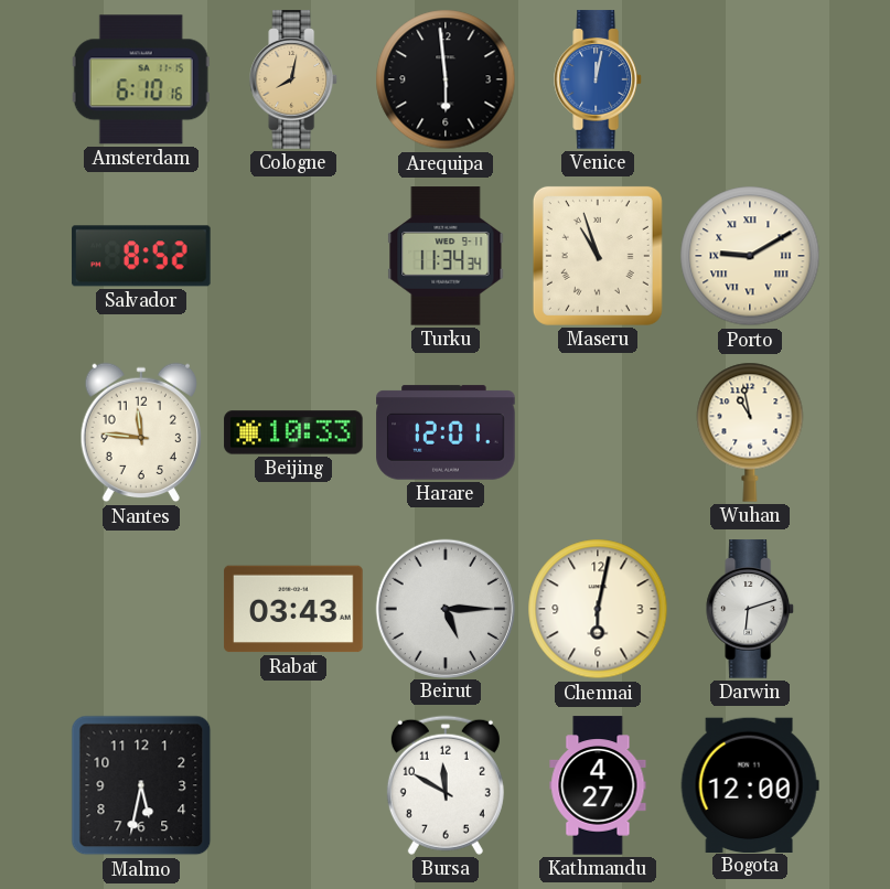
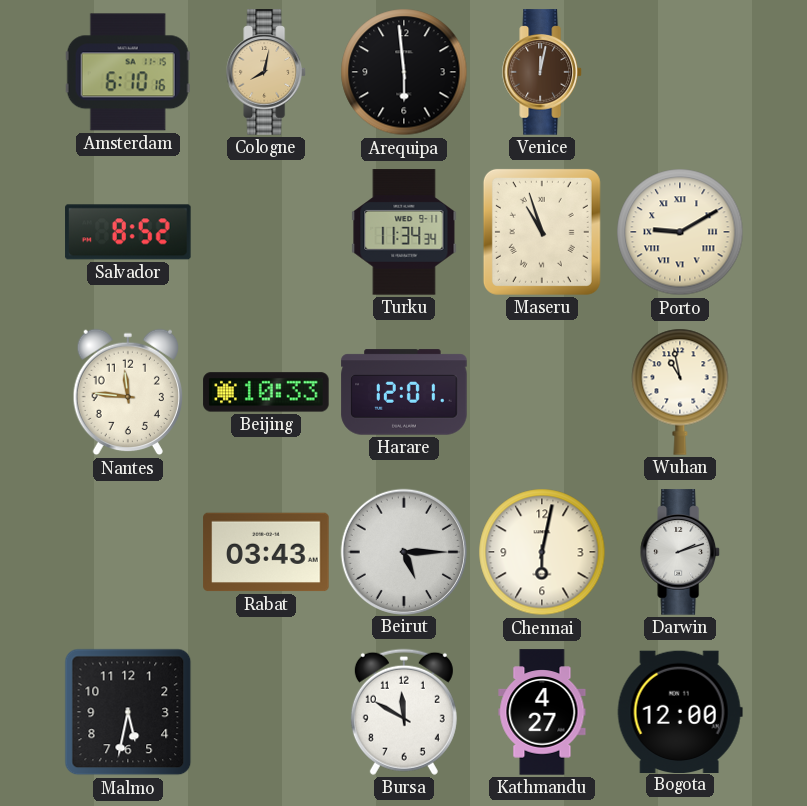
Venice dial: blue -> brown
Darwin: 6:12 -> 2:12
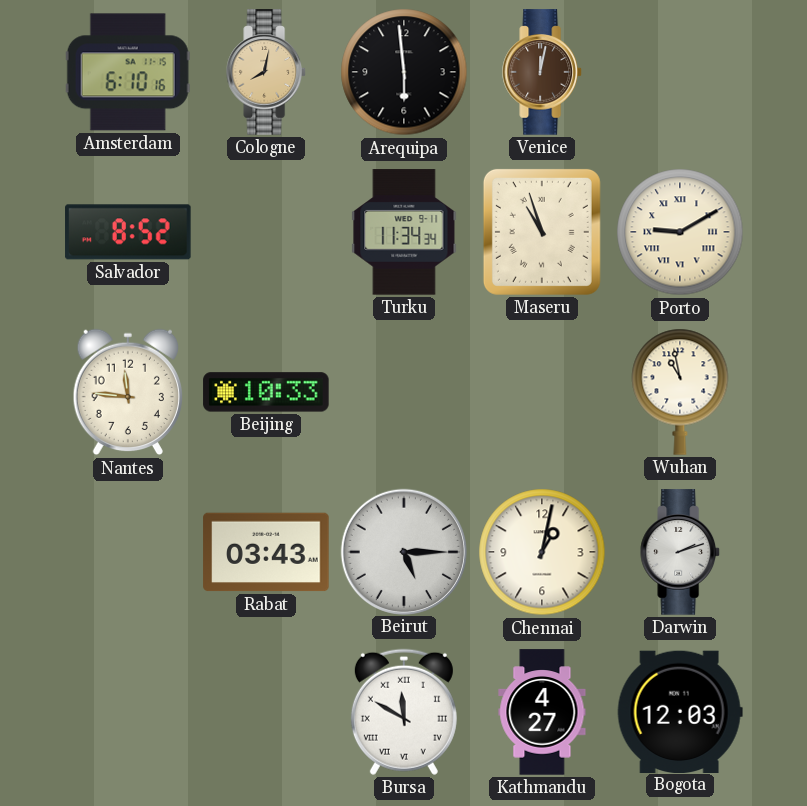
Harare: 12:01 -> none
Chennai: 6:02 -> 1:02
Malmo: 5:32 -> none
Bursa numerals: Arabic -> Roman
Bogota: 12:00 -> 12:03
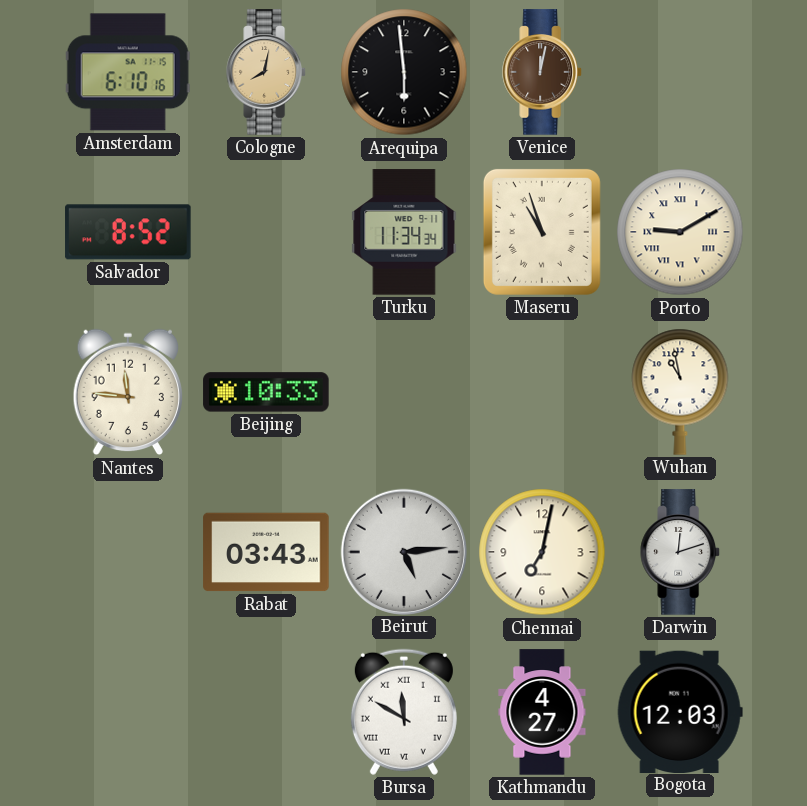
Beirut: 5:15 -> 5:14
Chennai: 1:02 -> 7:02
Darwin: 2:12 -> 12:12
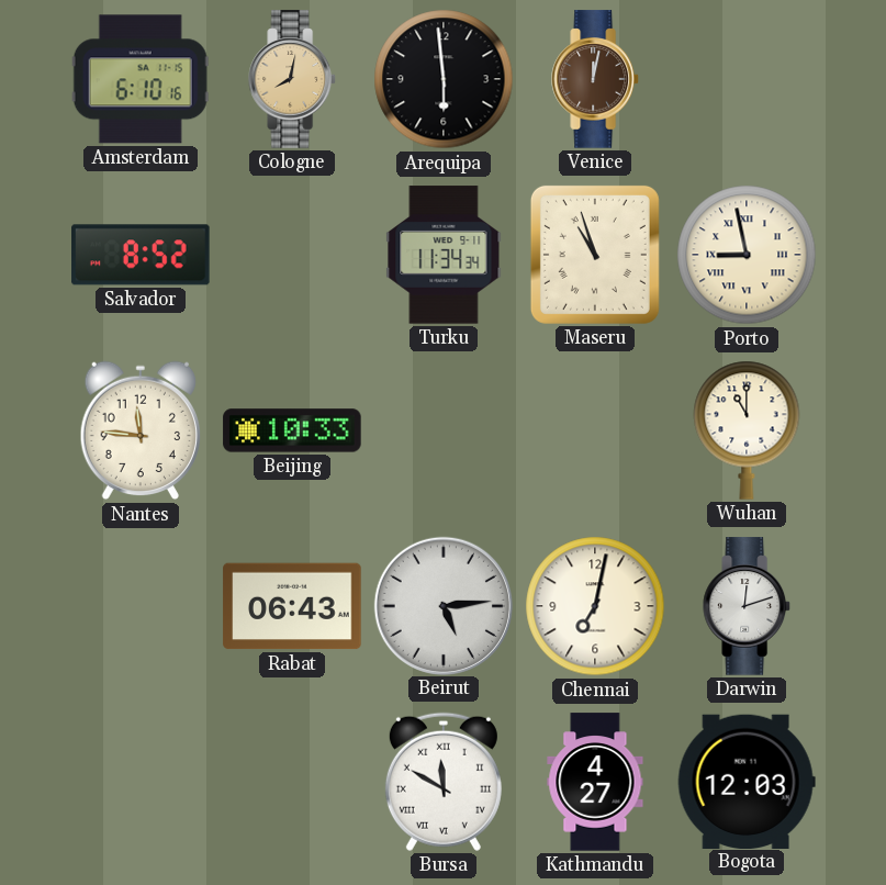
Porto: 9:10 -> 8:58
Wuhan: 10:58 -> 11:00
Rabat: 03:43 -> 06:43
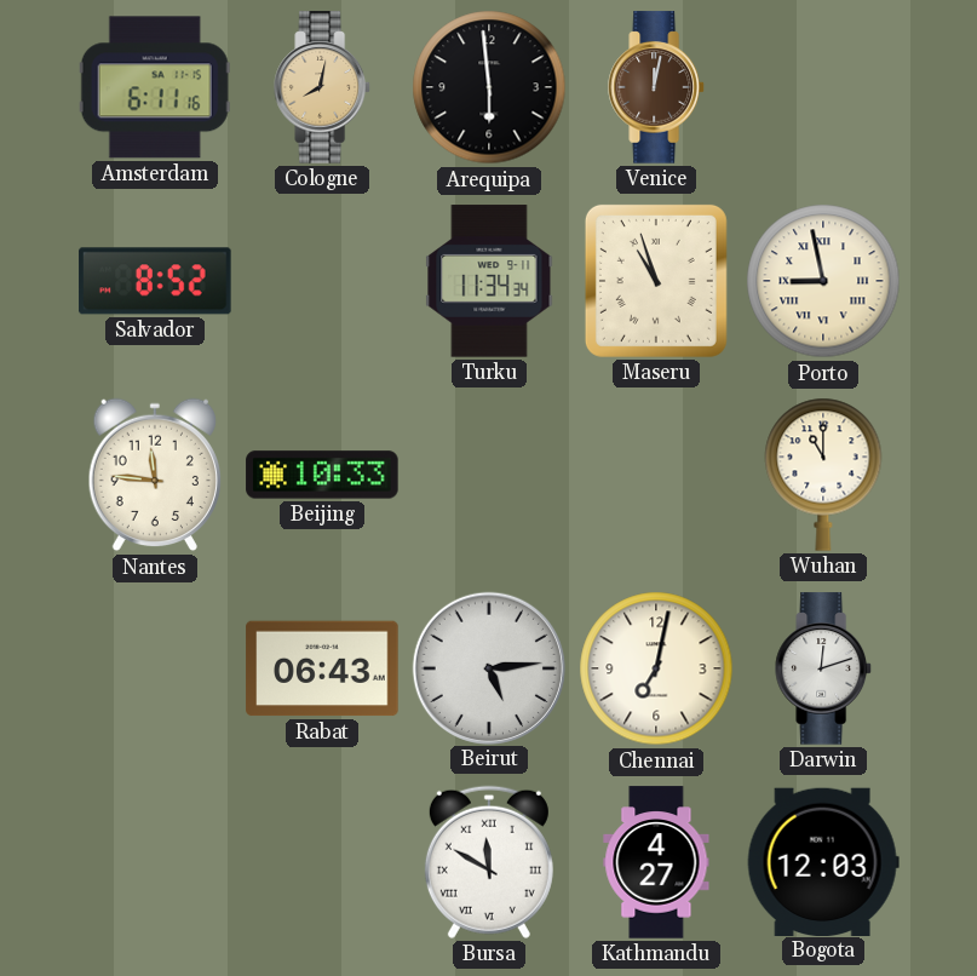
Amsterdam: 6:10 -> 6:11
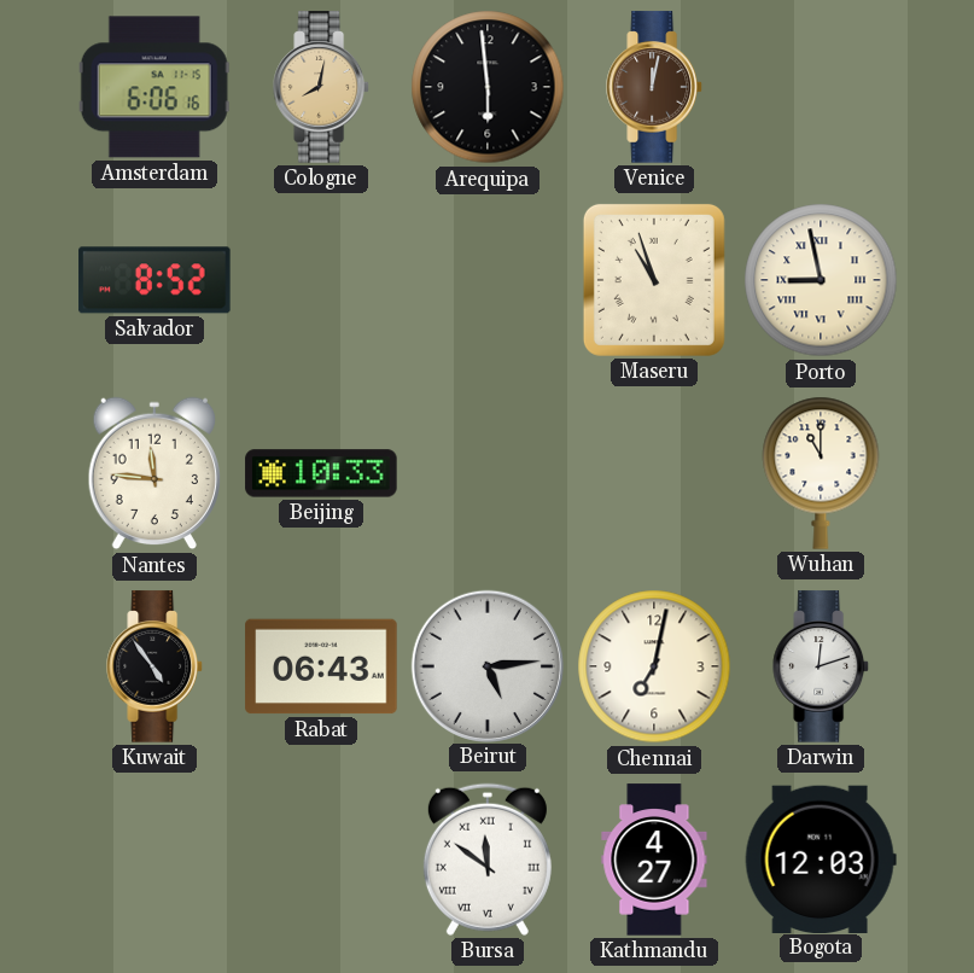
Amsterdam: 6:11 -> 6:06
Turku: 11:34 -> none
Kuwait: none -> 4:54
Bursa: 11:50 -> 11:51
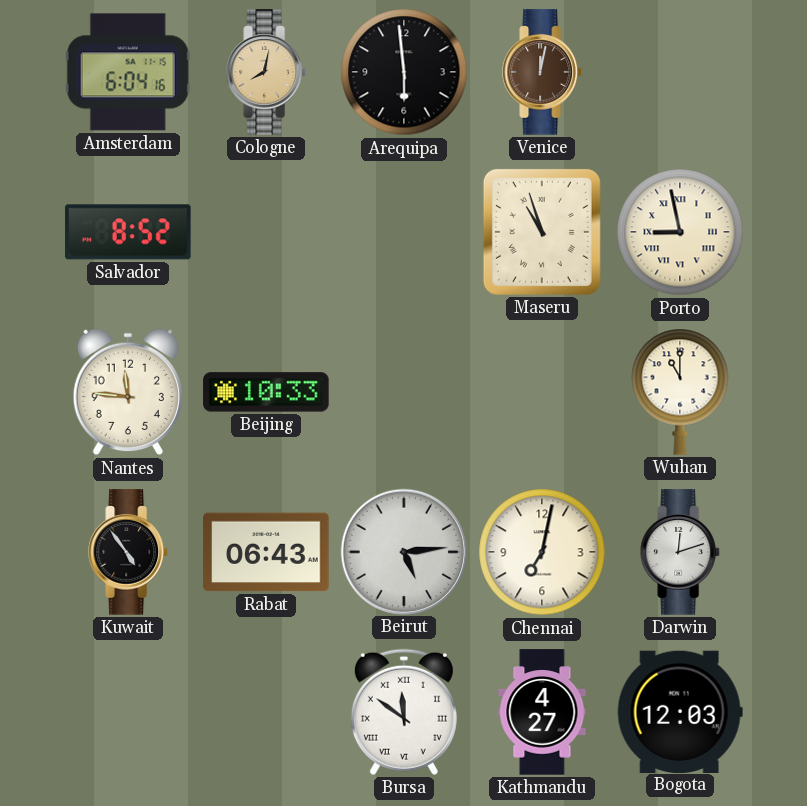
Amsterdam: 6:06 -> 6:04
